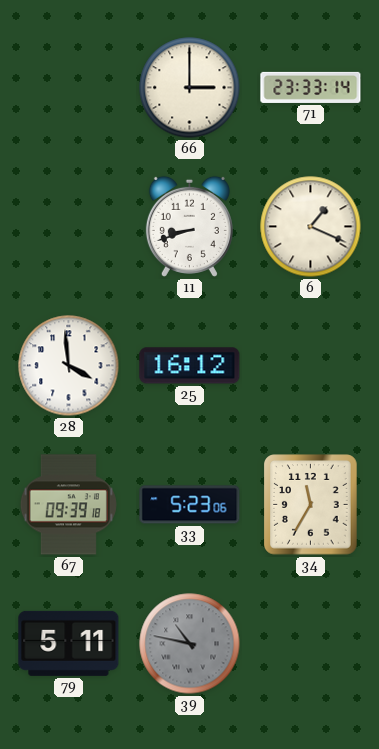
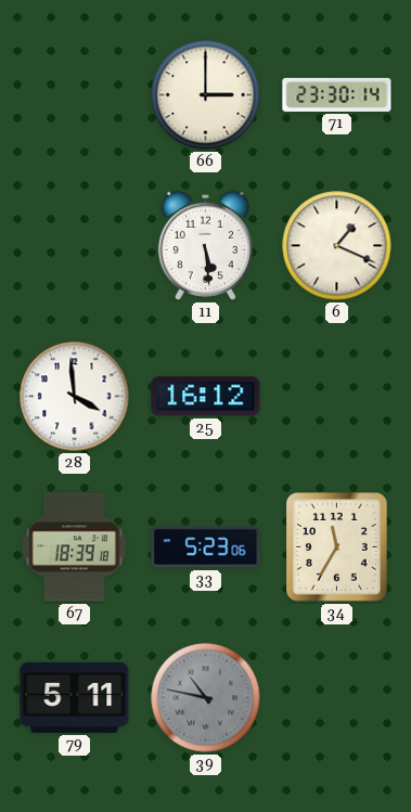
71: 23:33 -> 23:30
11: 8:42 -> 5:29
67: 09:39 -> 18:39
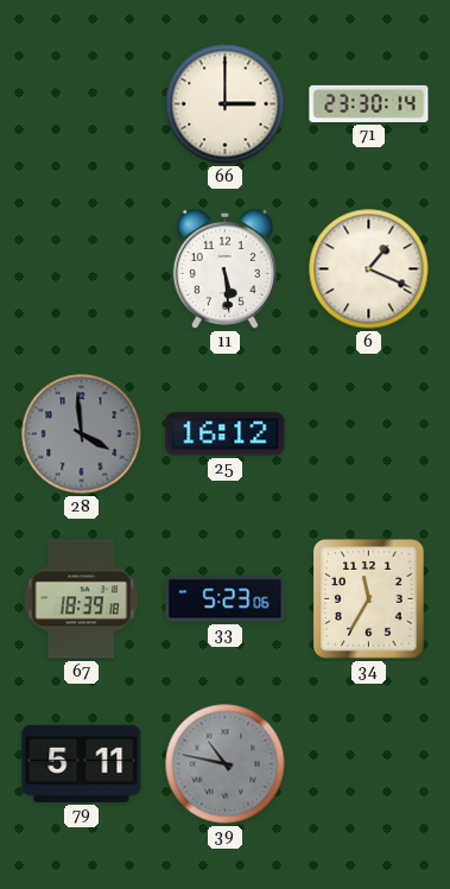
28 dial: white -> grey
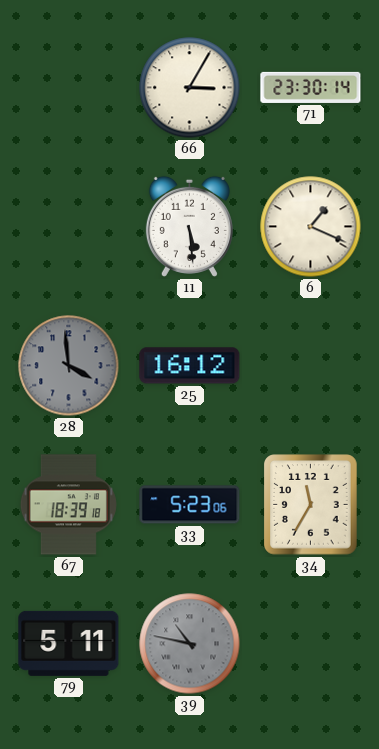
66: 3:00 -> 3:05
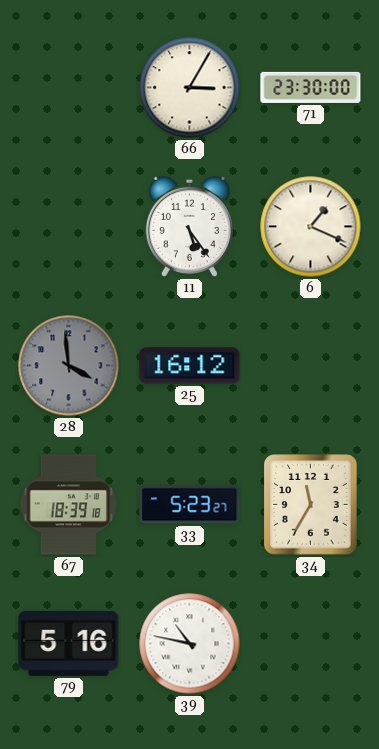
71: 23:30:14 -> 23:30:00
11: 5:29 -> 5:24
33: 5:23:06 -> 5:23:27
79: 5:11 -> 5:16
39 dial: grey -> white
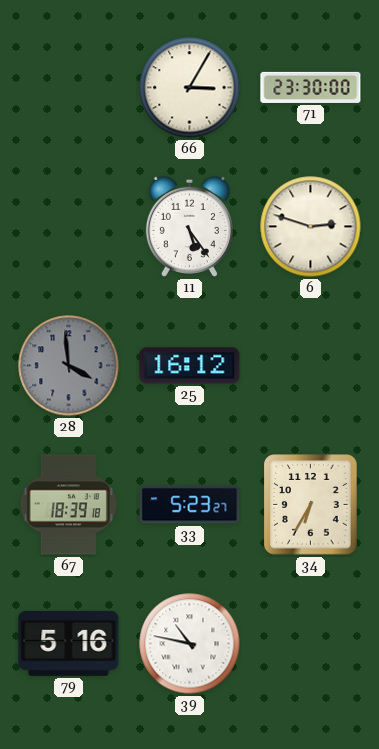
6: 1:19 -> 2:48
34: 11:35 -> 6:35
